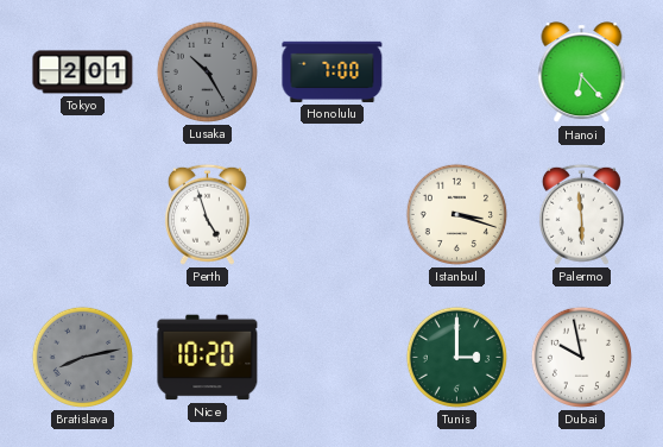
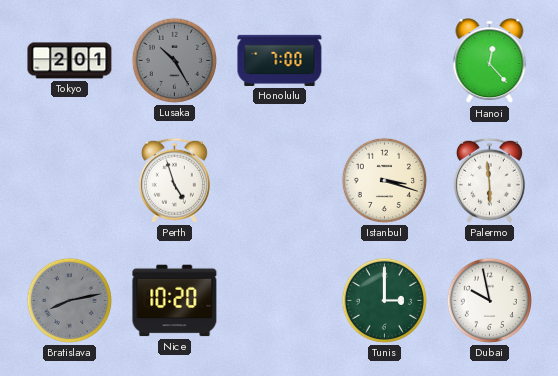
Hanoi: 6:23 -> 12:23
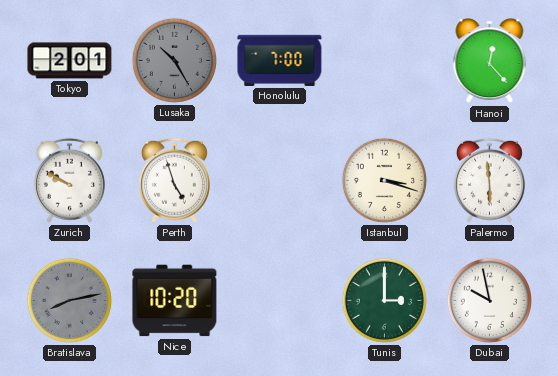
Zurich: none -> 9:50
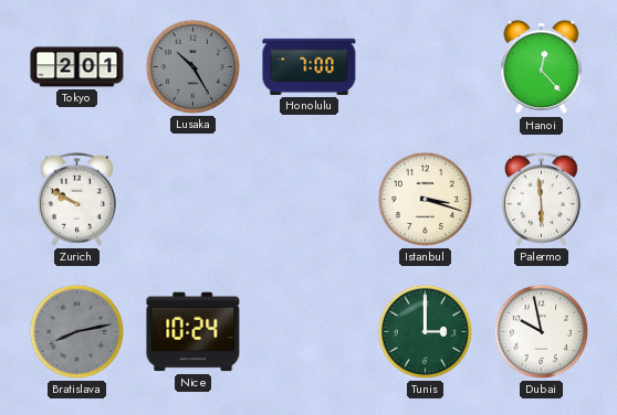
Perth: 4:57 -> none
Nice: 10:20 -> 10:24
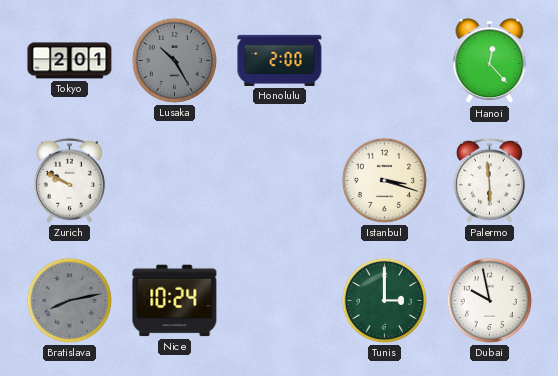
Honolulu: 7:00 -> 2:00
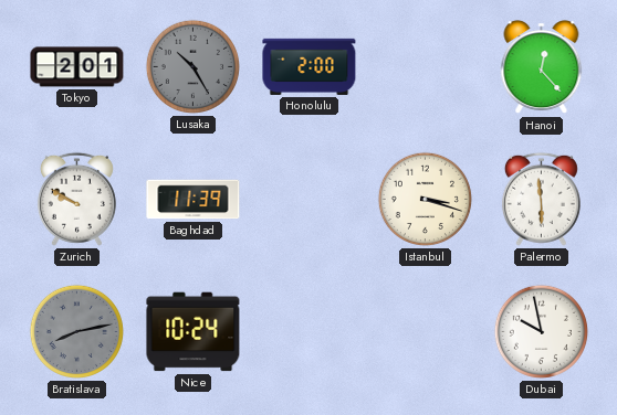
Baghdad: none -> 11:39
Tunis: 3:00 -> none
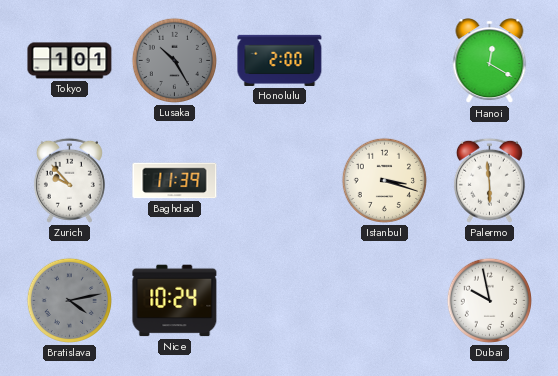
Tokyo: 2:01 -> 1:01
Hanoi: 12:23 -> 12:20
Zurich: 9:50 -> 9:53
Bratislava: 8:13 -> 4:13
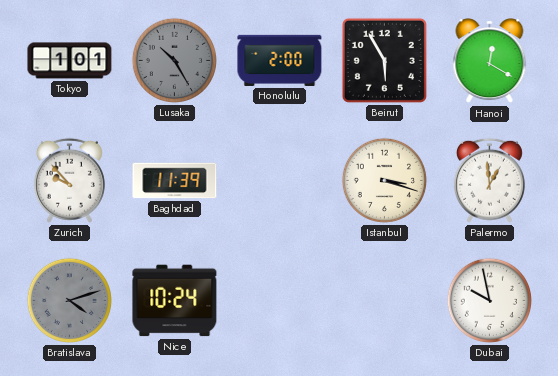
Beirut: none -> 5:55
Palermo: 5:59 -> 12:59
Bratislava: 4:13 -> 4:12
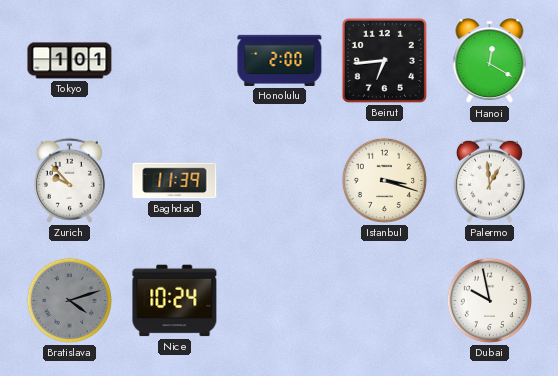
Lusaka: 10:25 -> none
Beirut: 5:55 -> 6:44
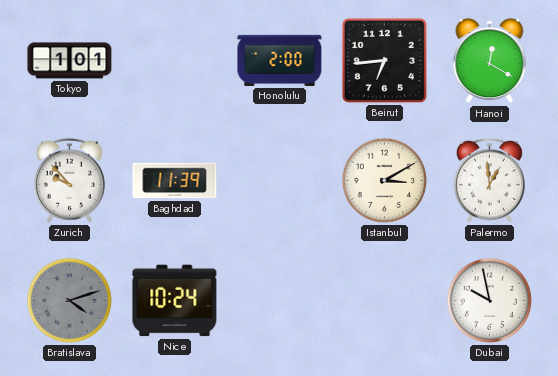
Istanbul: 3:18 -> 3:10
